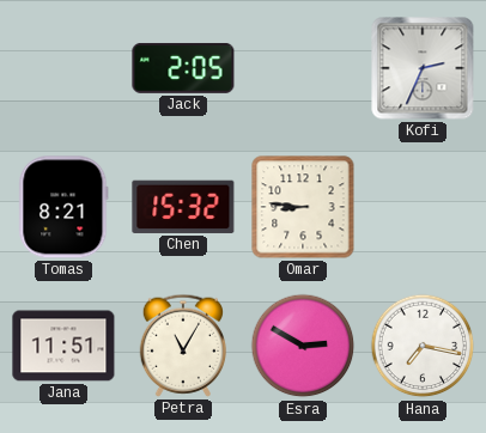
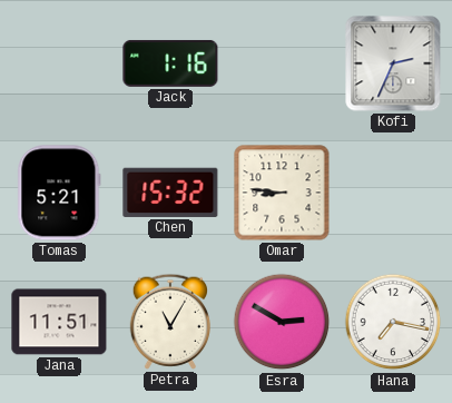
Jack: 2:05 -> 1:16
Tomas: 8:21 -> 5:21
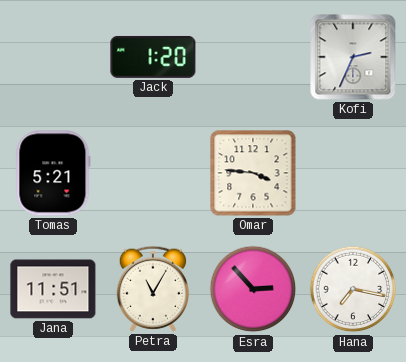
Jack: 1:16 -> 1:20
Chen: 15:32 -> none
Omar: 8:46 -> 3:46
Esra: 2:50 -> 2:53
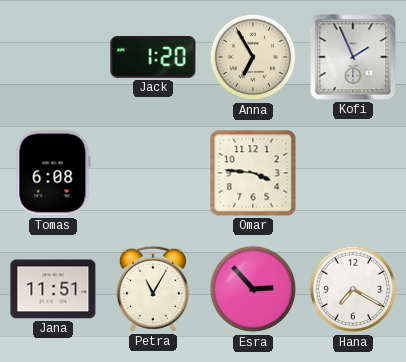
Anna: none -> 6:55
Kofi: 2:34 -> 1:56
Tomas: 5:21 -> 6:08
Hana: 7:17 -> 7:20
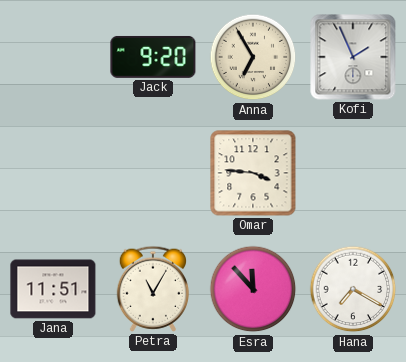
Jack: 1:20 -> 9:20
Tomas: 6:08 -> none
Esra: 2:53 -> 11:53
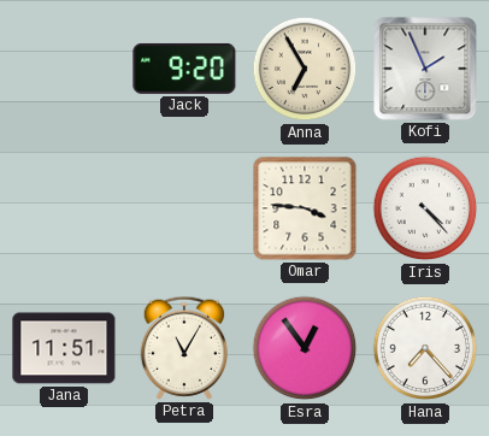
Iris: none -> 4:23
Esra: 11:53 -> 12:54
Hana: 7:20 -> 7:23
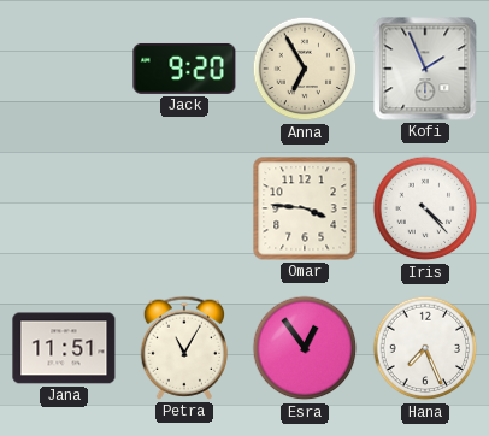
Hana: 7:23 -> 7:26
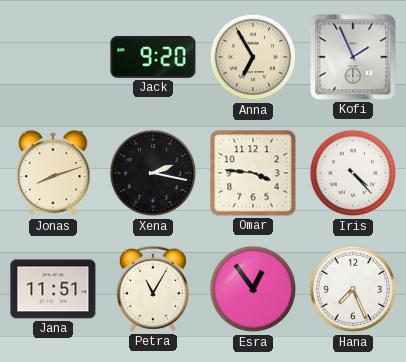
Jonas: none -> 8:12
Xena: none -> 2:17
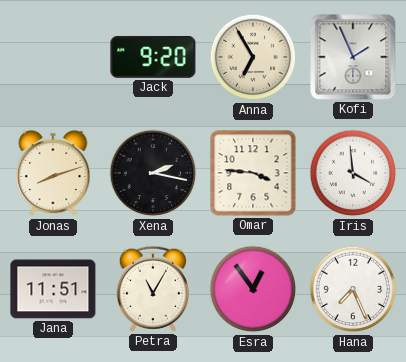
Iris: 4:23 -> 3:59
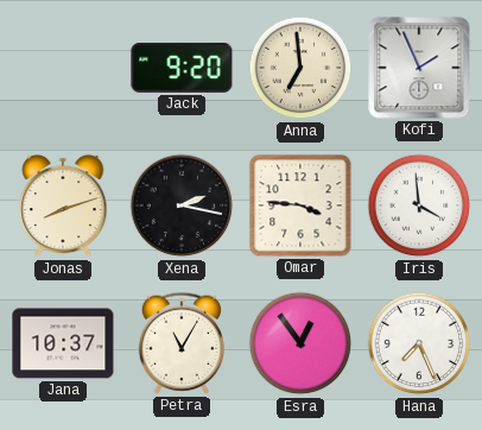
Anna: 6:55 -> 6:59
Jana: 11:51 -> 10:37
